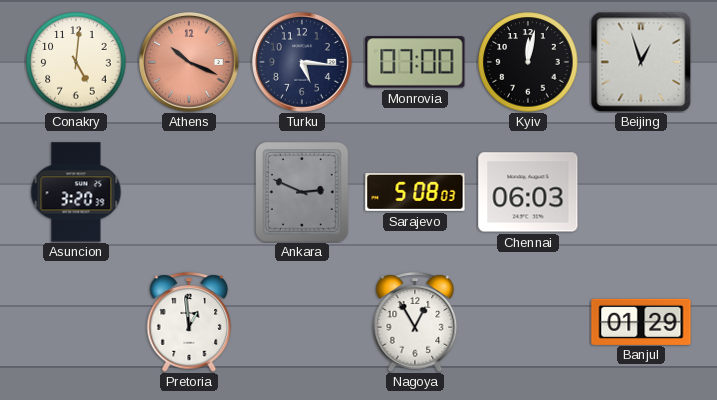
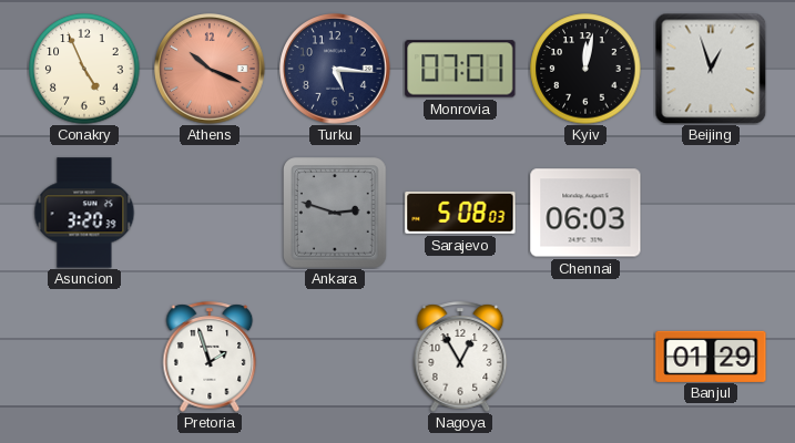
Conakry: 5:01 -> 4:56
Monrovia: 07:00 -> 07:01
Ankara: 2:49 -> 2:48
Pretoria: 12:59 -> 1:57
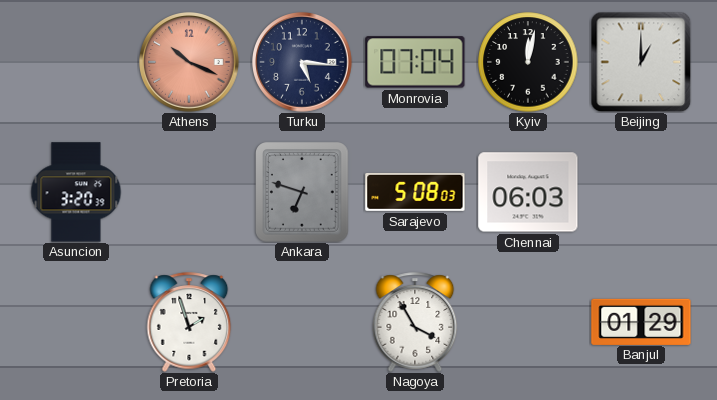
Conakry: 4:56 -> none
Monrovia: 07:01 -> 07:04
Beijing: 12:57 -> 1:00
Ankara: 2:48 -> 6:48
Nagoya: 12:55 -> 3:55
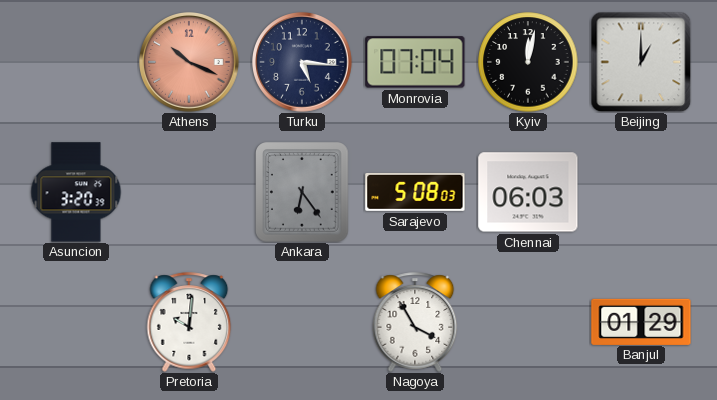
Ankara: 6:48 -> 6:24
Pretoria: 1:57 -> 10:01
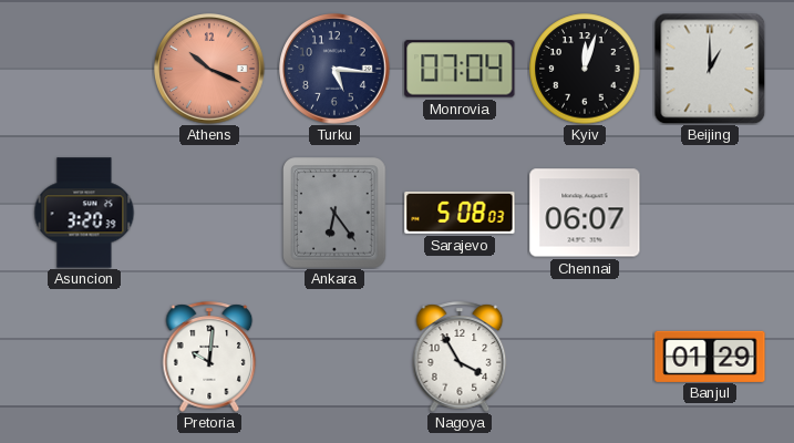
Kyiv: 12:02 -> 12:03
Chennai: 06:03 -> 06:07
